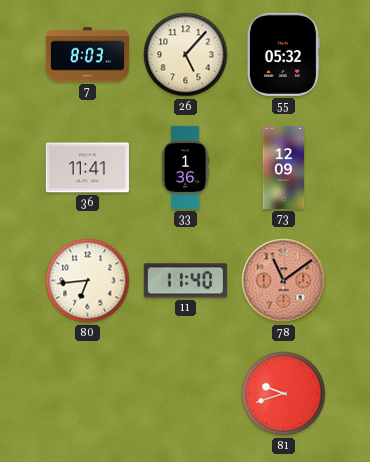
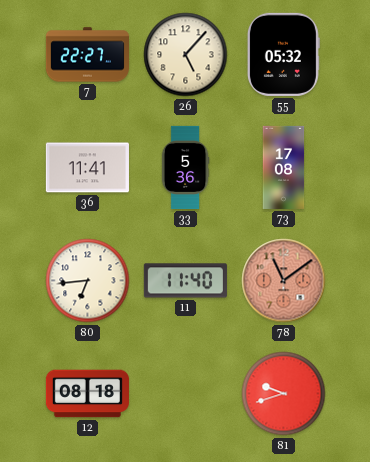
7: 8:03 -> 22:27
33: 1:36 -> 5:36
73: 12:09 -> 17:08
12: none -> 08:18
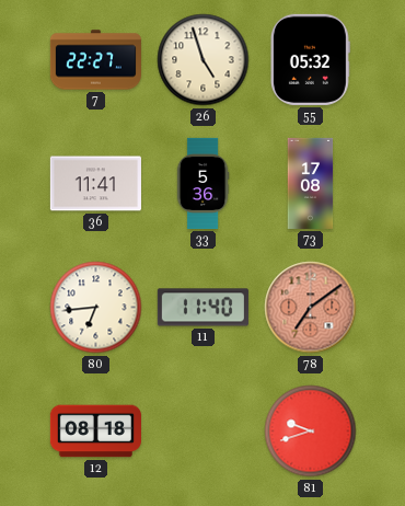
26: 5:07 -> 4:57
78: 11:09 -> 7:09
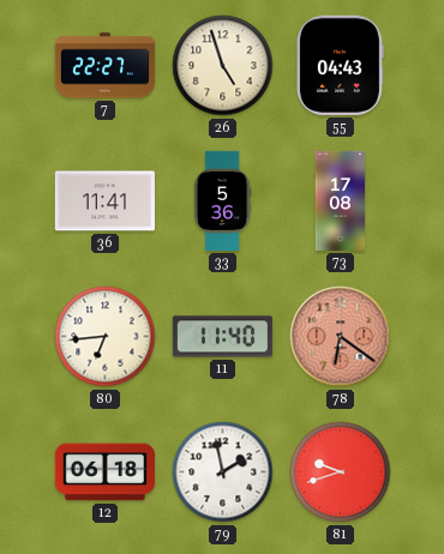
55: 05:32 -> 04:43
78: 7:09 -> 6:21
12: 08:18 -> 06:18
79: none -> 1:58
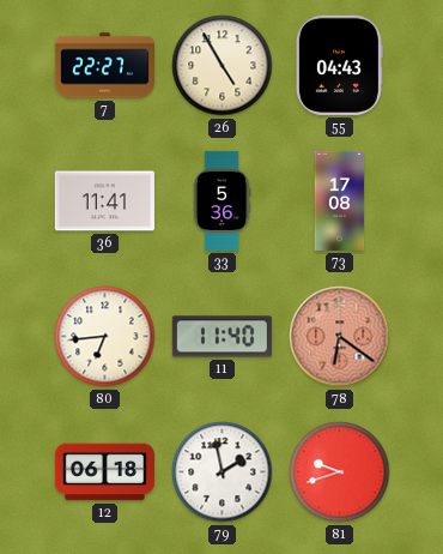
26: 4:57 -> 4:55
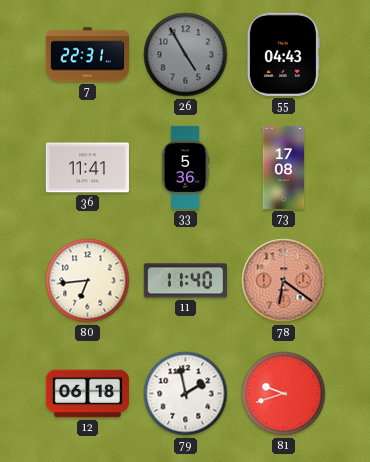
7: 22:27 -> 22:31
26 dial: cream -> grey
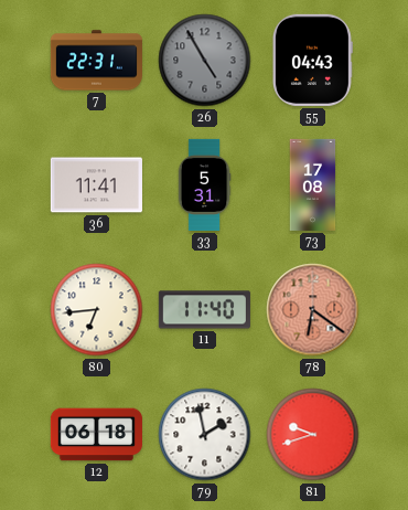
33: 5:36 -> 5:31
